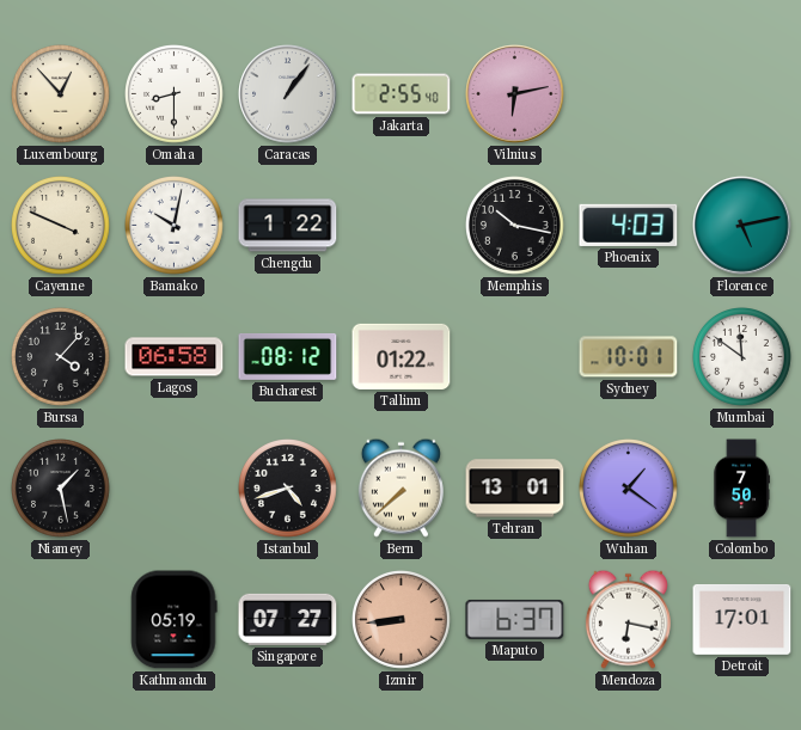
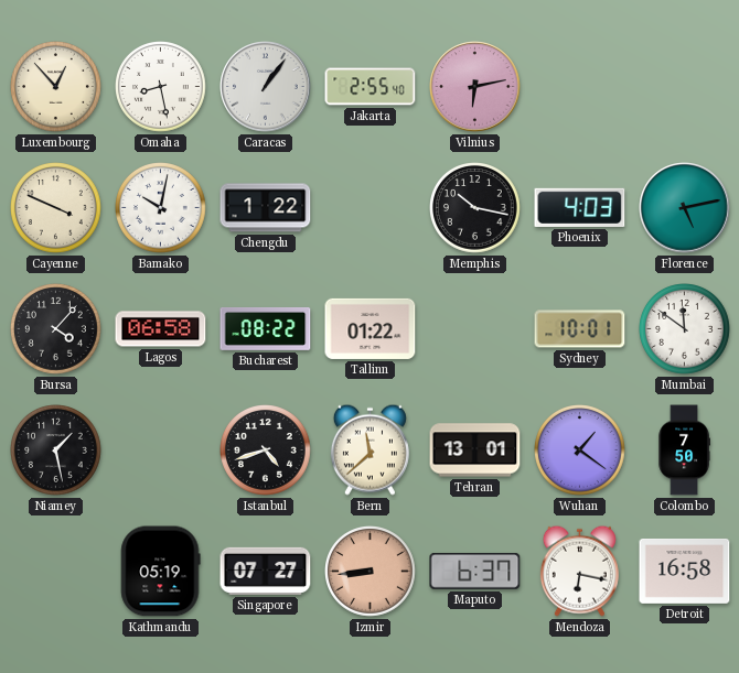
Omaha: 8:30 -> 8:28
Bucharest: 08:12 -> 08:22
Bern: 7:38 -> 11:38
Detroit: 17:01 -> 16:58
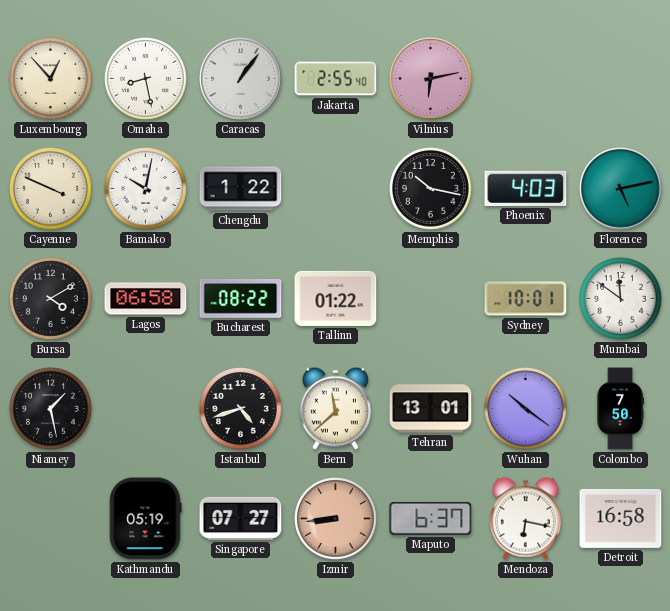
Bursa: 4:07 -> 4:10
Wuhan: 1:21 -> 10:21
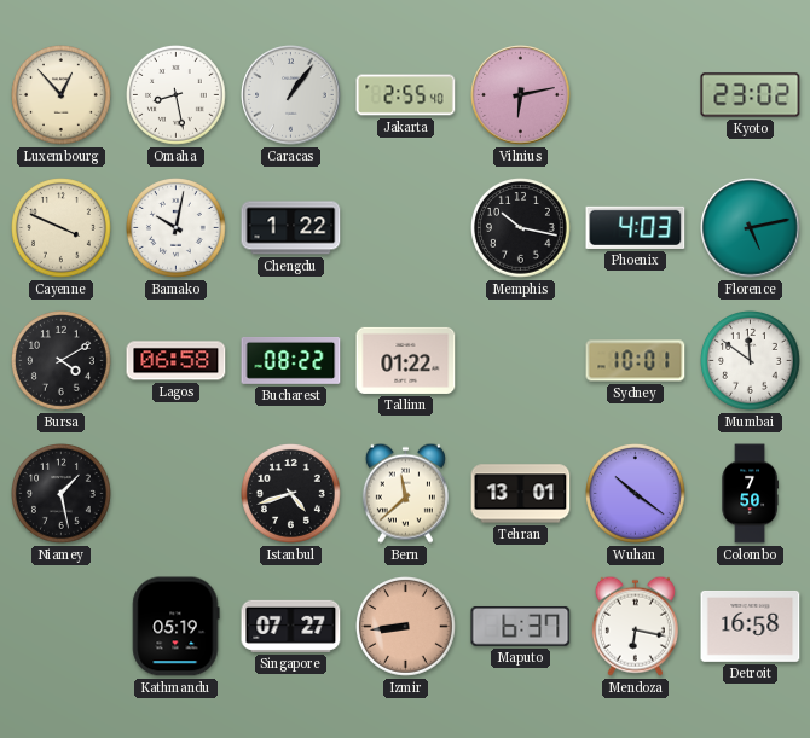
Kyoto: none -> 23:02
